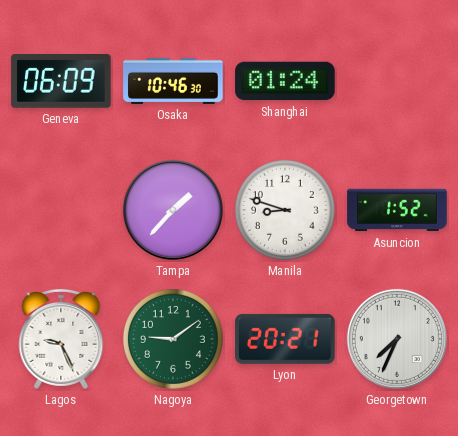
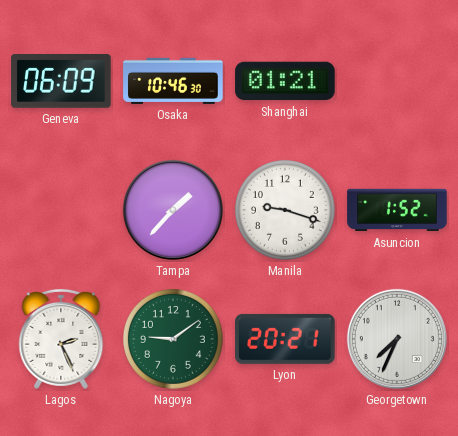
Shanghai: 01:24 -> 01:21
Manila: 8:48 -> 9:18
Lagos: 9:26 -> 2:26
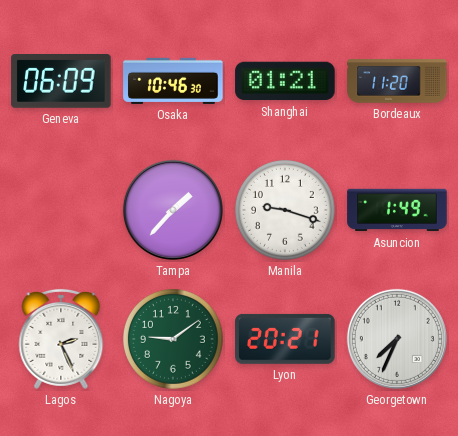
Bordeaux: none -> 11:20
Asuncion: 1:52 -> 1:49
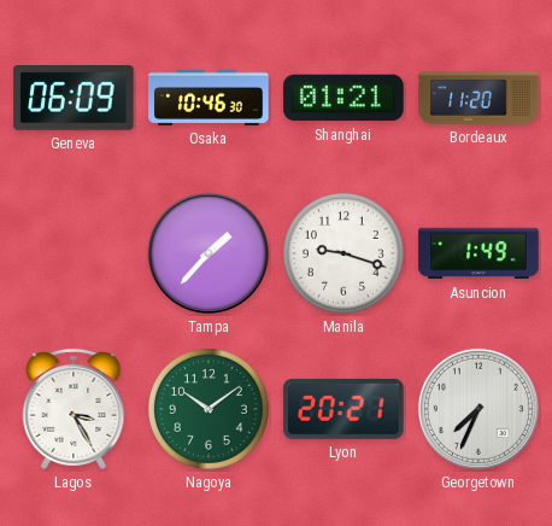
Lagos: 2:26 -> 3:25
Nagoya: 9:09 -> 10:09
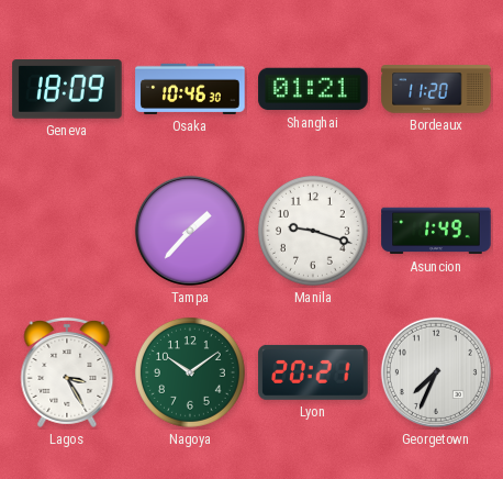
Geneva: 06:09 -> 18:09
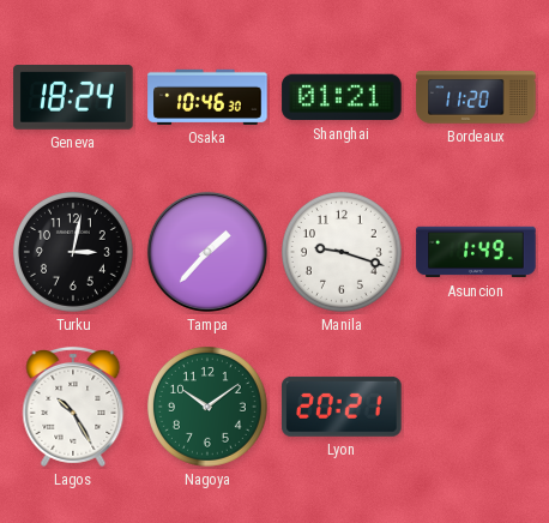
Geneva: 18:09 -> 18:24
Turku: none -> 3:02
Lagos: 3:25 -> 10:25
Georgetown: 7:34 -> none
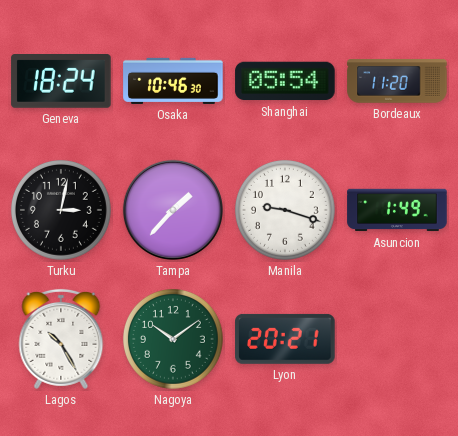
Shanghai: 01:21 -> 05:54
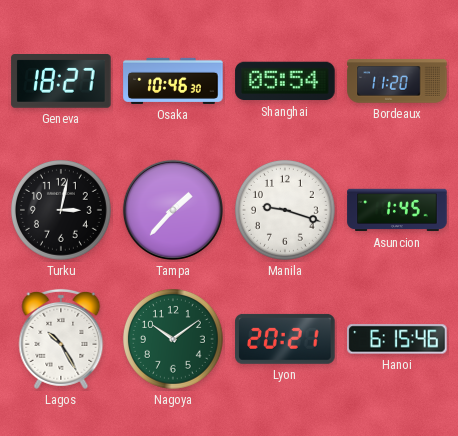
Geneva: 18:24 -> 18:27
Asuncion: 1:49 -> 1:45
Hanoi: none -> 6:15
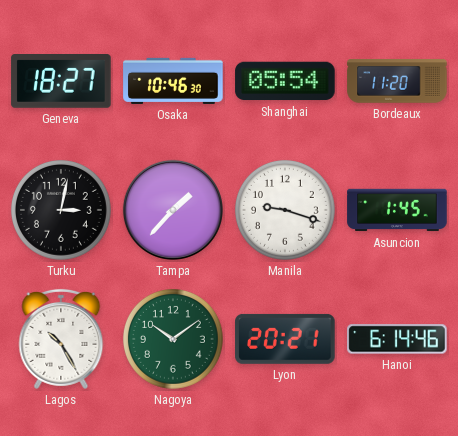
Hanoi: 6:15 -> 6:14
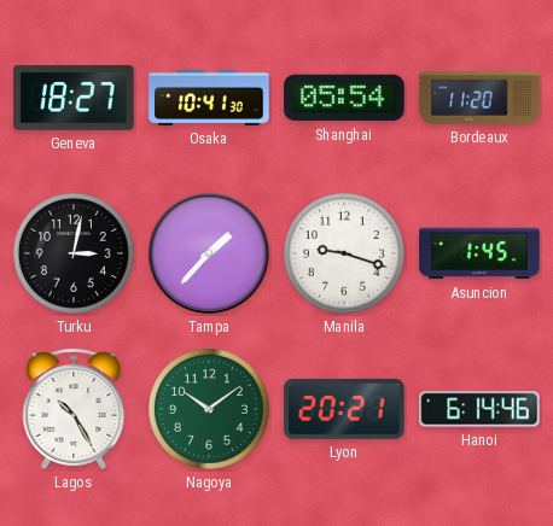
Osaka: 10:46 -> 10:41
